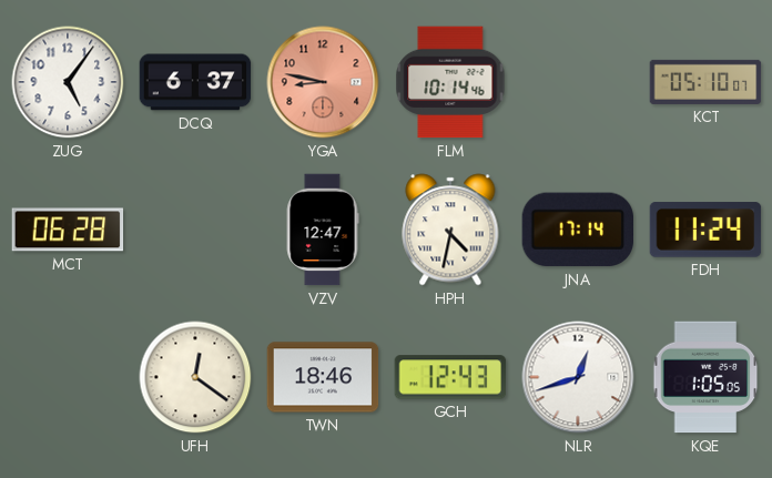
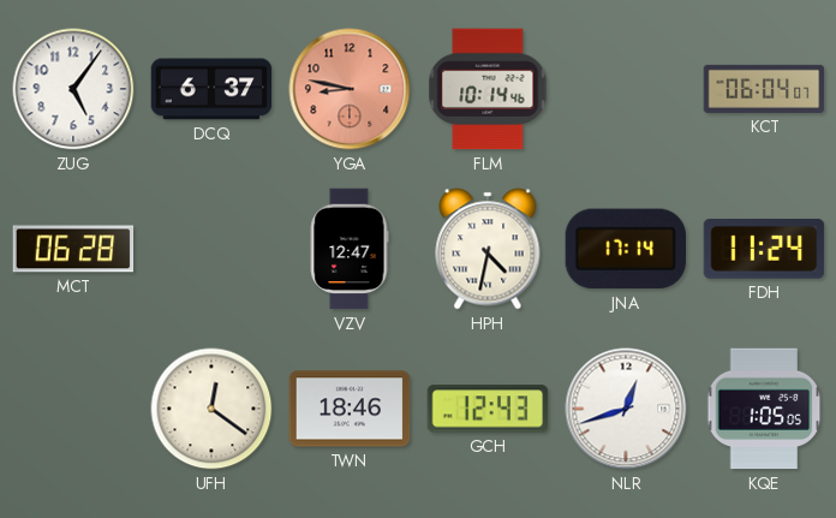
KCT: 05:10 -> 06:04
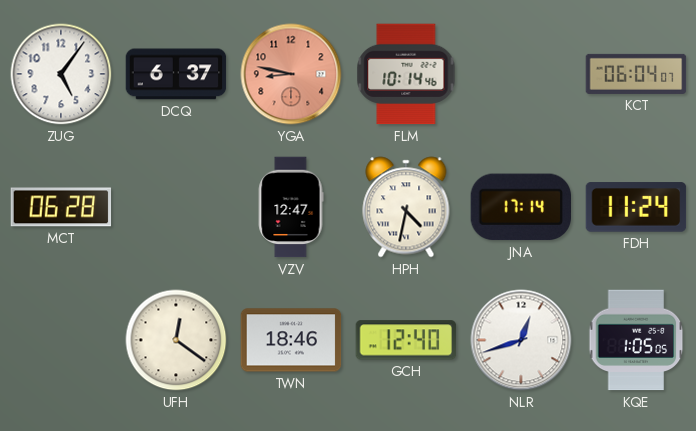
GCH: 12:43 -> 12:40
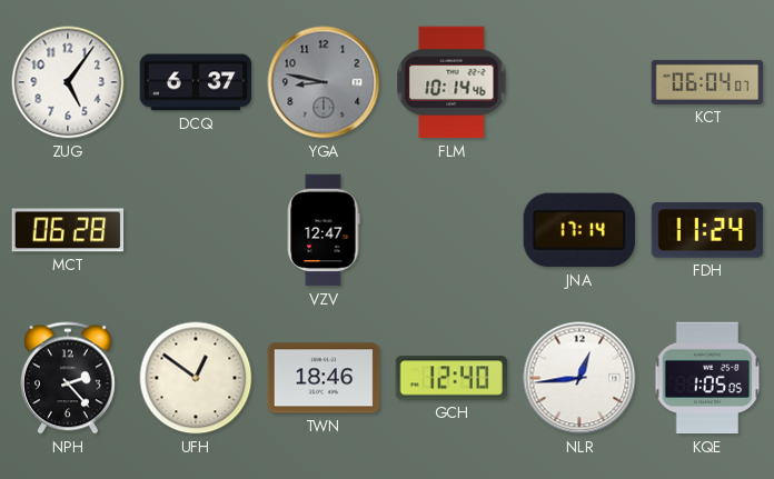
YGA dial: salmon -> grey
HPH: 4:32 -> none
NPH: none -> 2:23
UFH: 12:21 -> 12:51
NLR: 12:42 -> 12:44
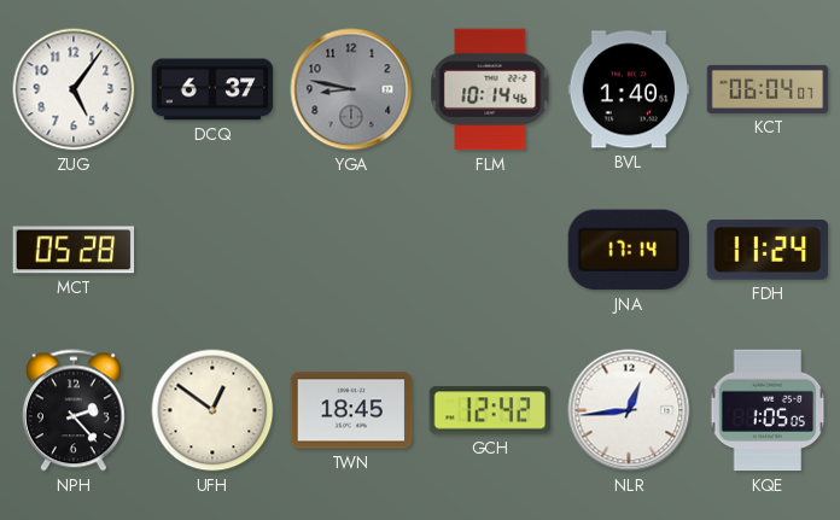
BVL: none -> 1:40
MCT: 06:28 -> 05:28
VZV: 12:47 -> none
TWN: 18:46 -> 18:45
GCH: 12:40 -> 12:42
